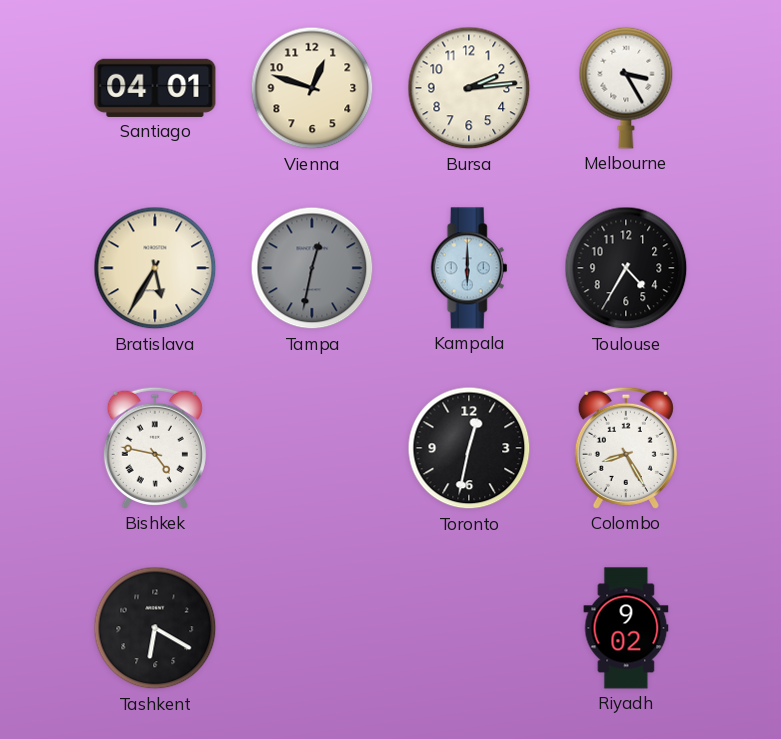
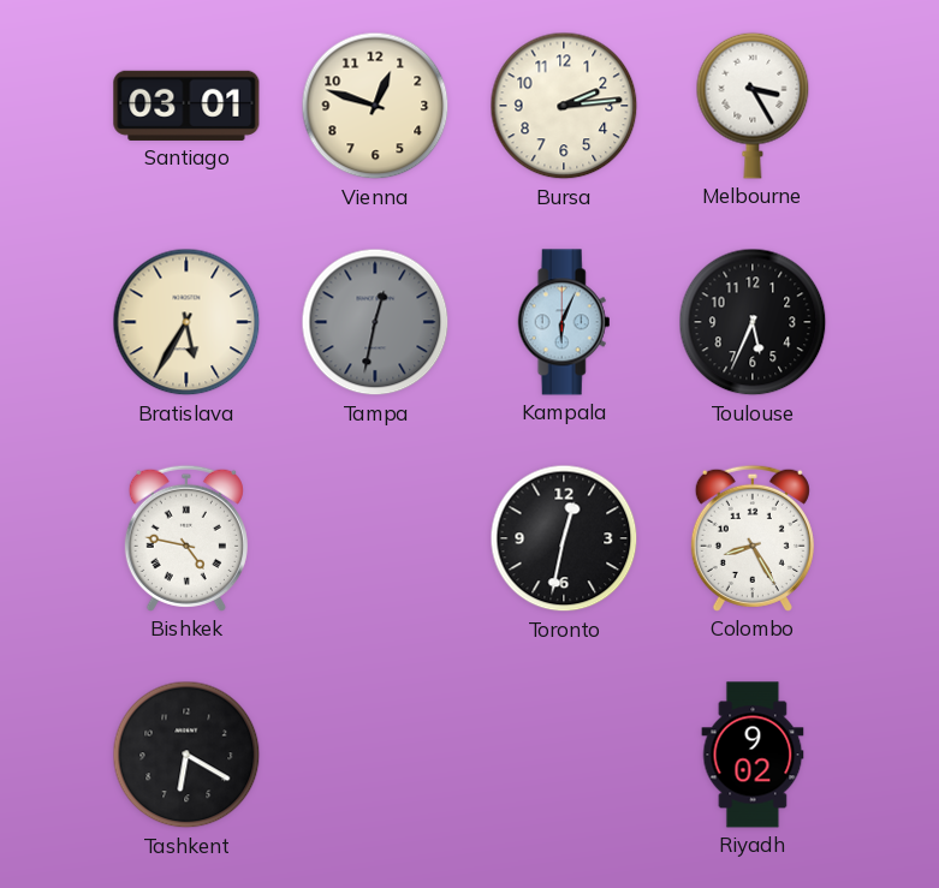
Santiago: 04:01 -> 03:01
Kampala: 6:00 -> 6:04
Toulouse: 4:35 -> 5:34
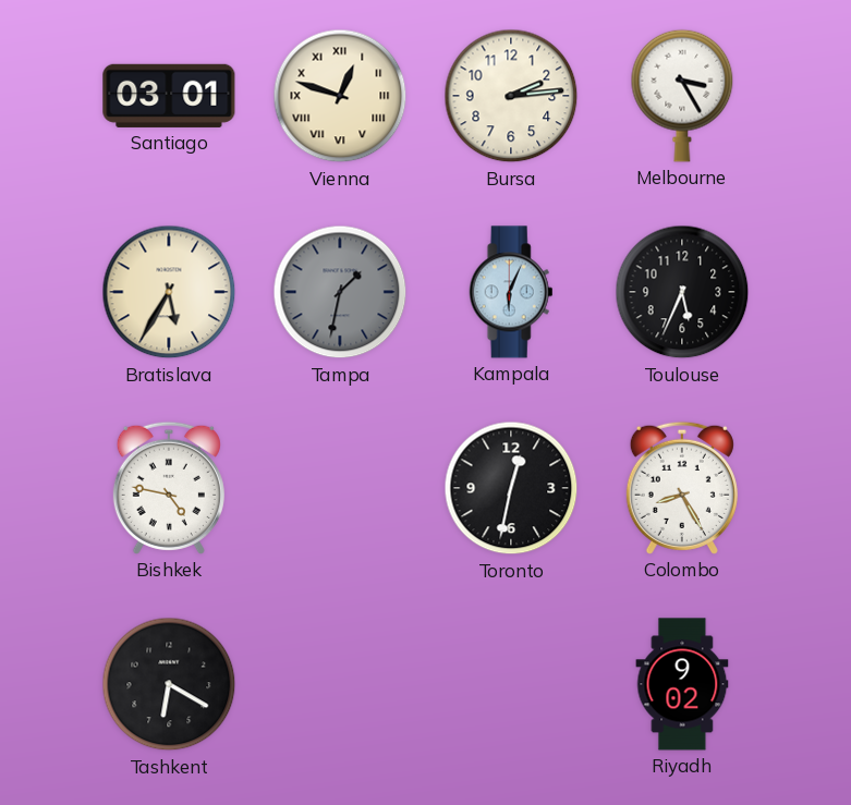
Vienna numerals: Arabic -> Roman
Tampa: 12:32 -> 1:32
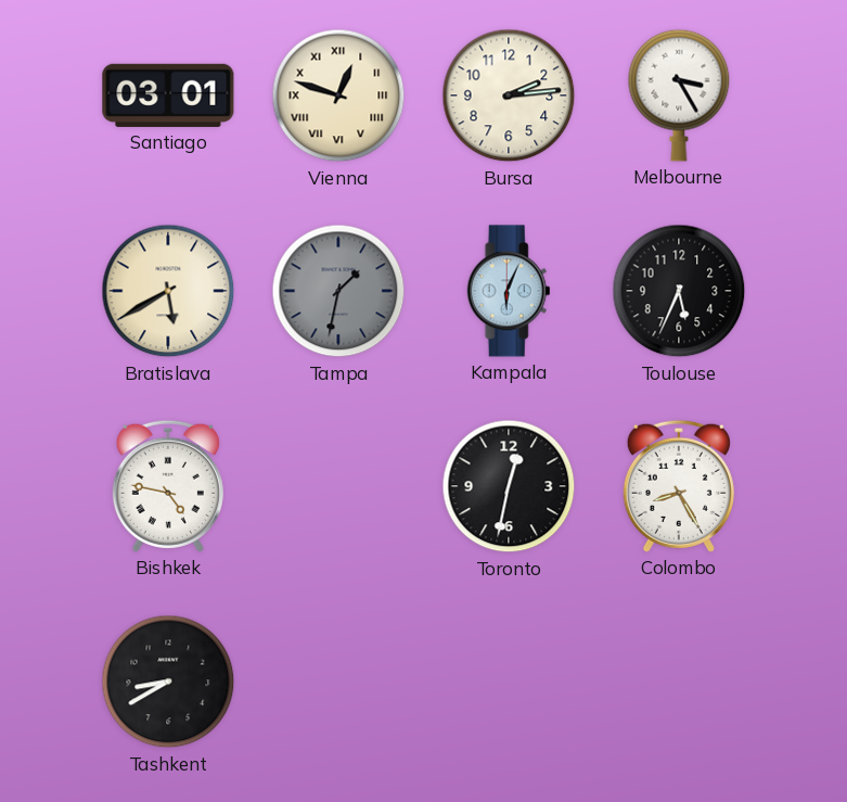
Bratislava: 5:35 -> 5:40
Tashkent: 6:20 -> 8:40
Riyadh: 9:02 -> none
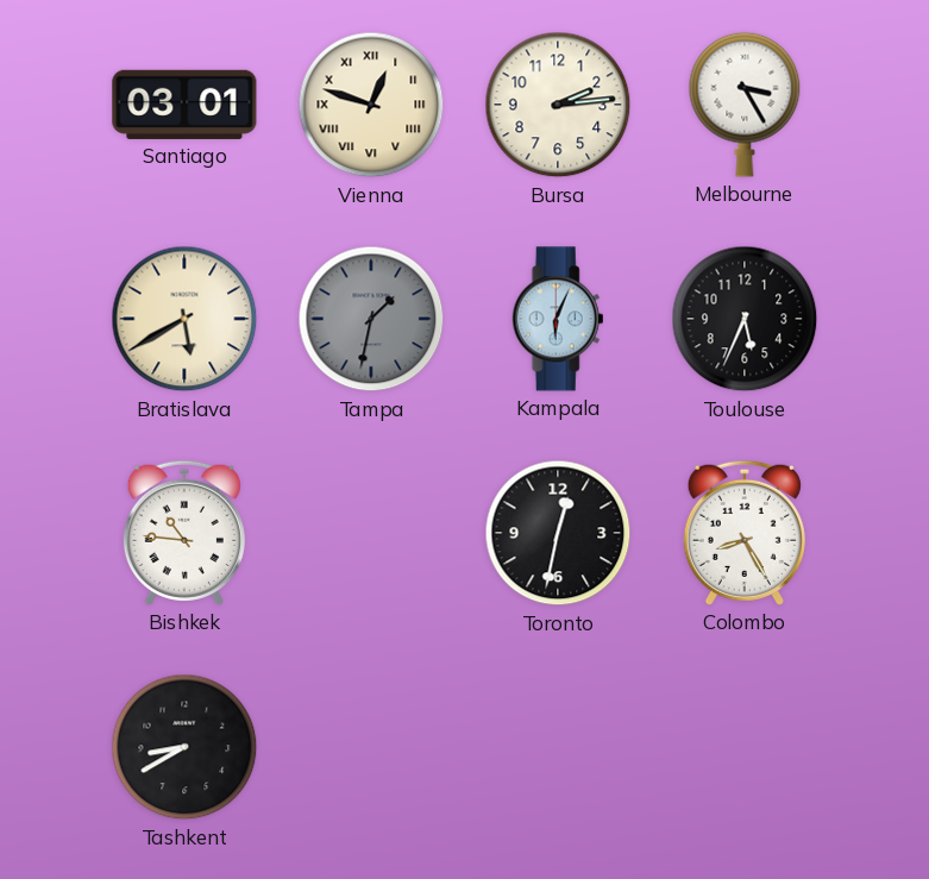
Bishkek: 4:47 -> 10:46
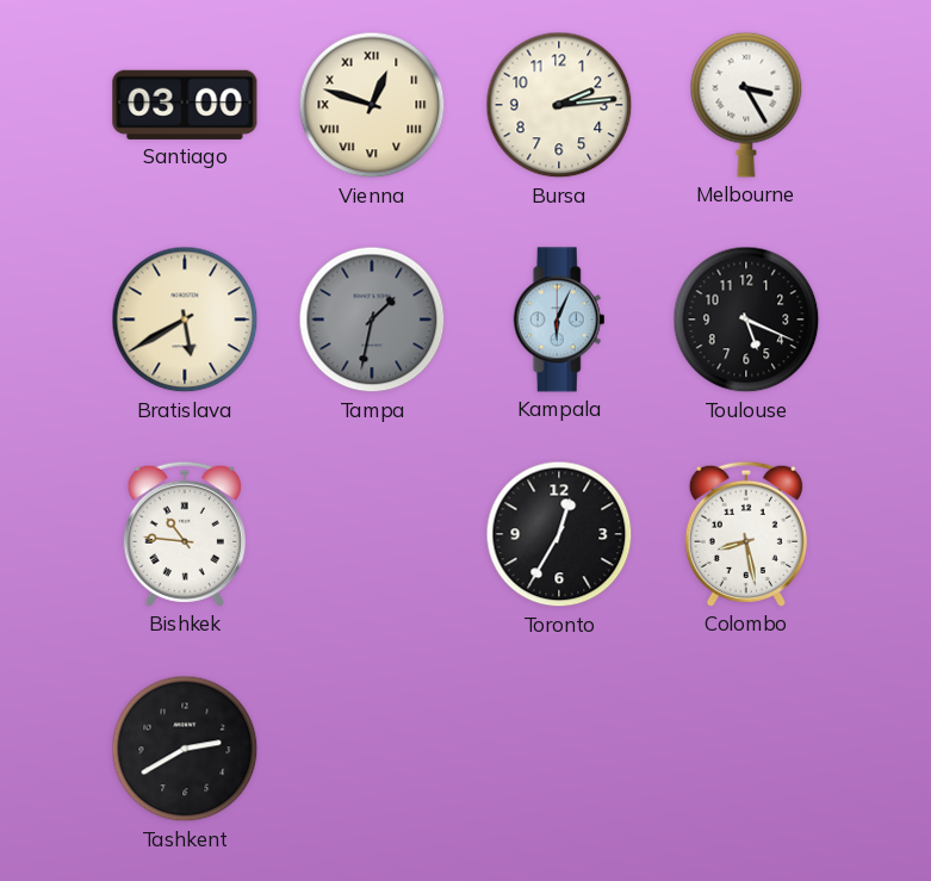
Santiago: 03:01 -> 03:00
Toulouse: 5:34 -> 5:19
Toronto: 12:32 -> 12:35
Colombo: 8:25 -> 8:28
Tashkent: 8:40 -> 2:40
